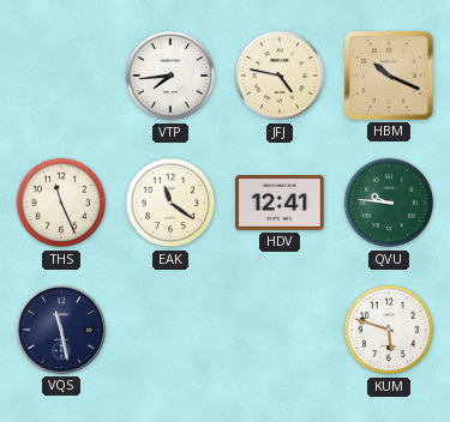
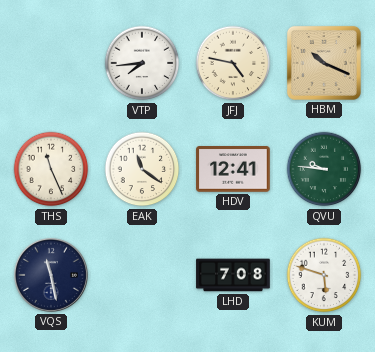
LHD: none -> 7:08
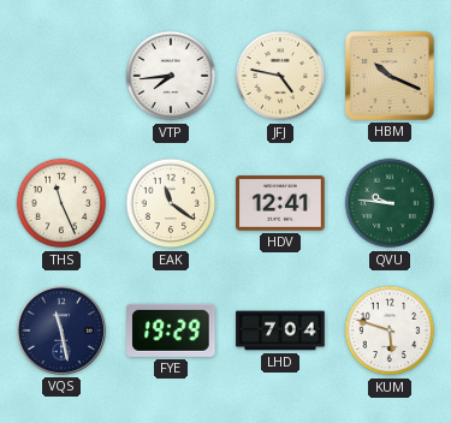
FYE: none -> 19:29
LHD: 7:08 -> 7:04
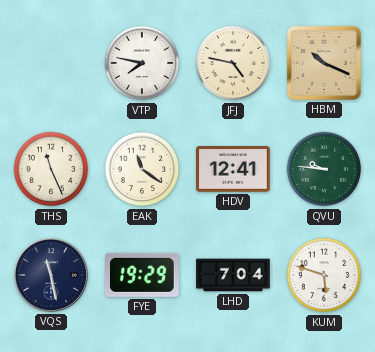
VTP: 7:44 -> 7:47
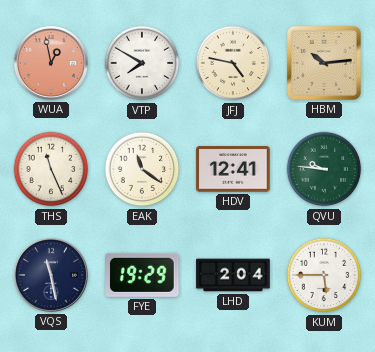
WUA: none -> 12:58
VTP: 7:47 -> 7:50
HBM: 10:19 -> 10:14
LHD: 7:04 -> 2:04
KUM: 5:48 -> 5:45
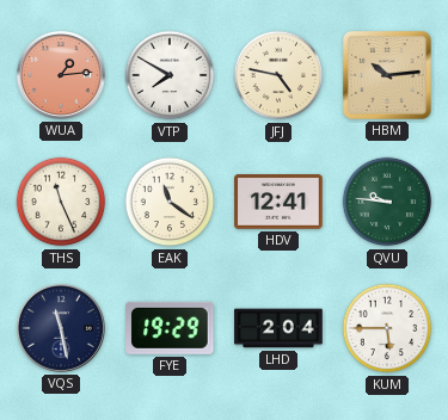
WUA: 12:58 -> 1:14
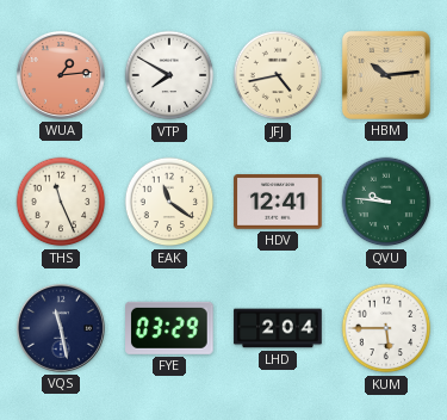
JFJ: 4:47 -> 4:43
FYE: 19:29 -> 03:29
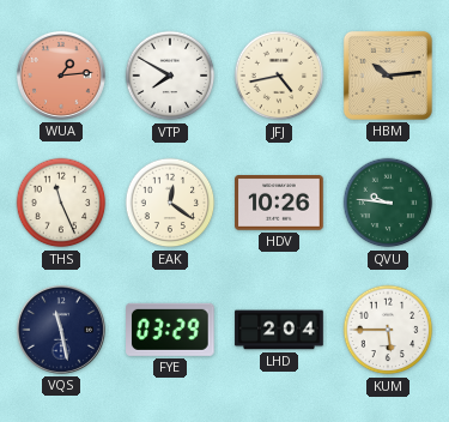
EAK: 11:21 -> 12:21
HDV: 12:41 -> 10:26
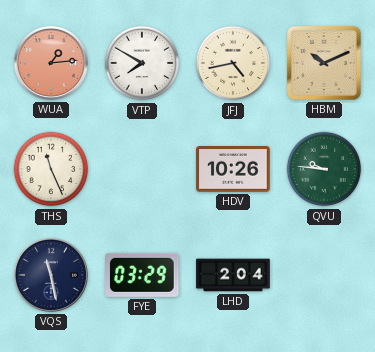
HBM: 10:14 -> 10:11
EAK: 12:21 -> none
KUM: 5:45 -> none
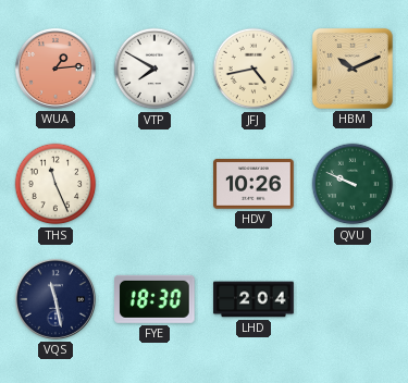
QVU: 9:46 -> 9:49
FYE: 03:29 -> 18:30
